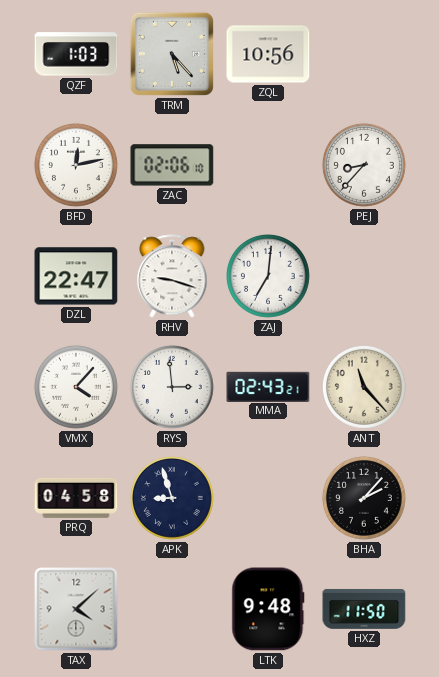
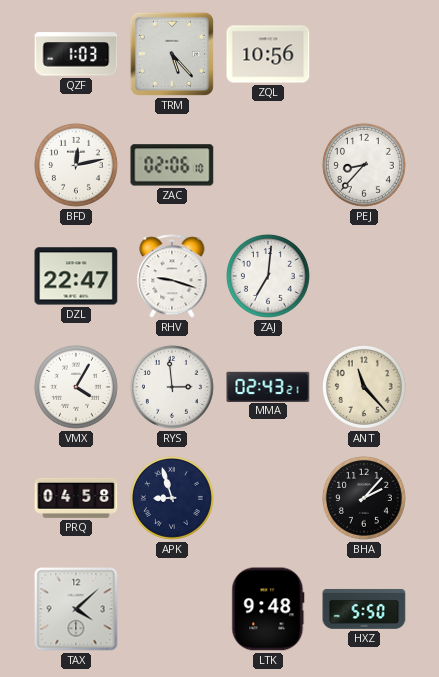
VMX: 4:07 -> 4:05
HXZ: 11:50 -> 5:50
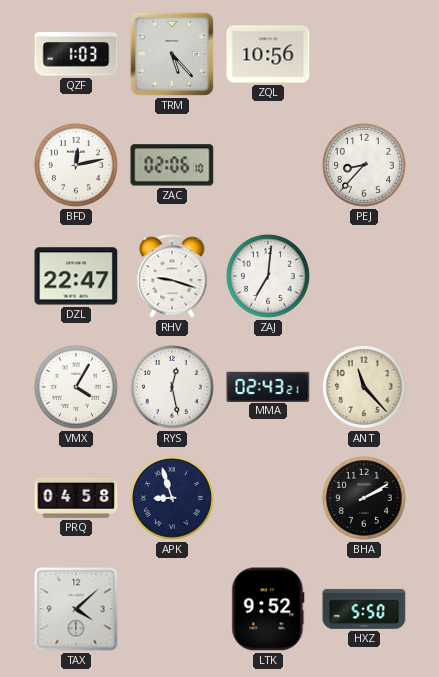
RYS: 2:59 -> 12:28
BHA: 2:07 -> 2:10
LTK: 9:48 -> 9:52
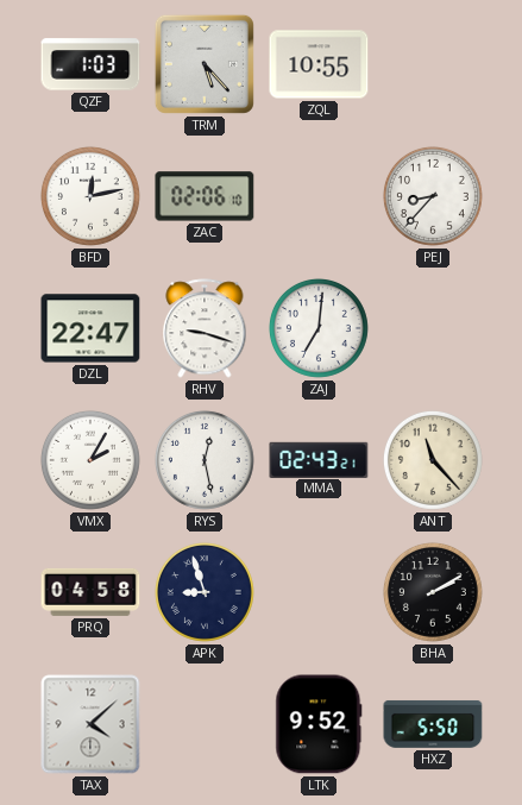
ZQL: 10:56 -> 10:55
VMX: 4:05 -> 2:05
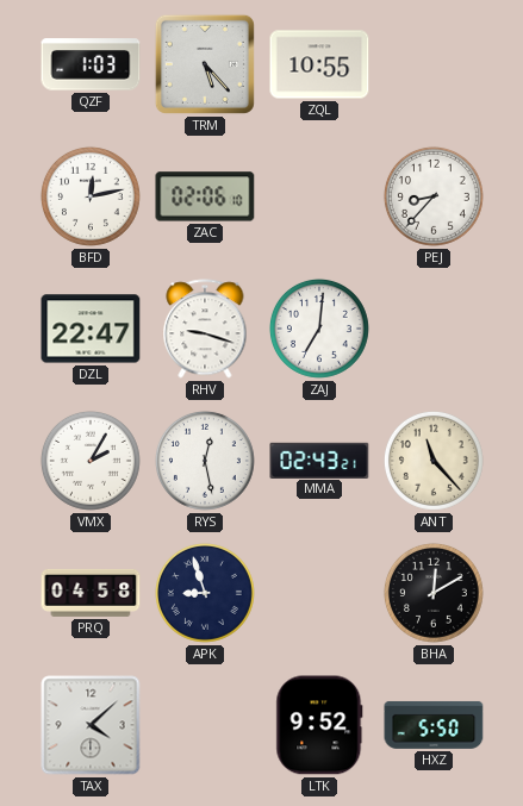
BHA: 2:10 -> 12:10
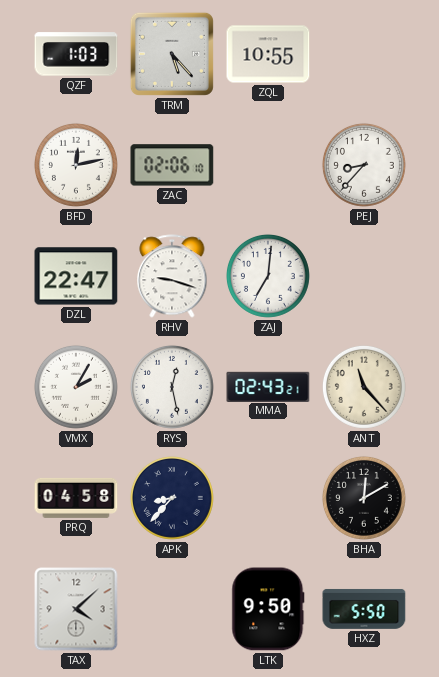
APK: 8:57 -> 8:37
LTK: 9:52 -> 9:50
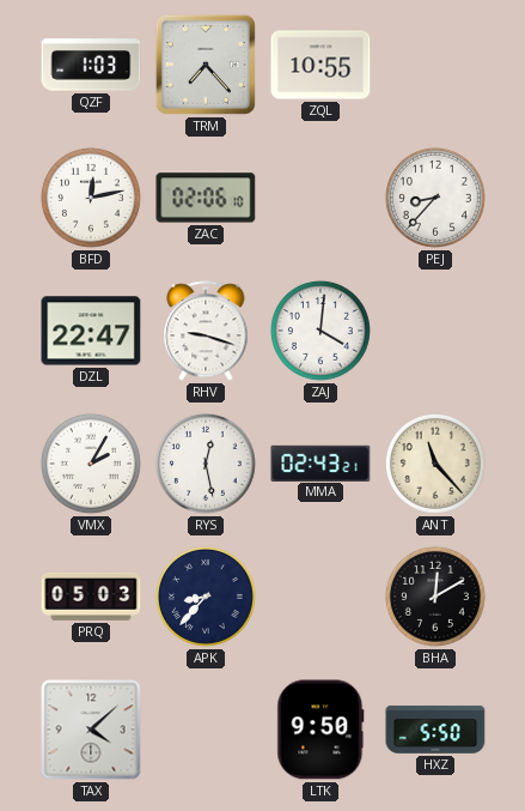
TRM: 5:23 -> 7:23
ZAJ: 7:01 -> 4:01
PRQ: 04:58 -> 05:03
